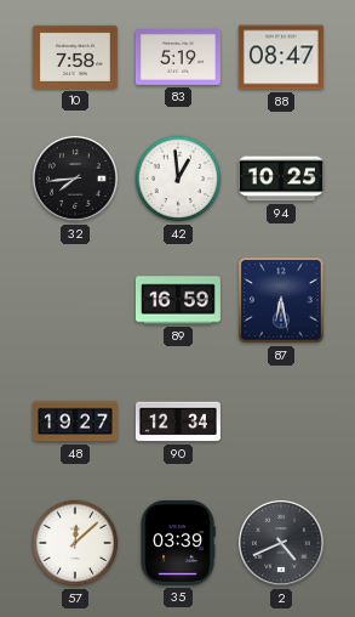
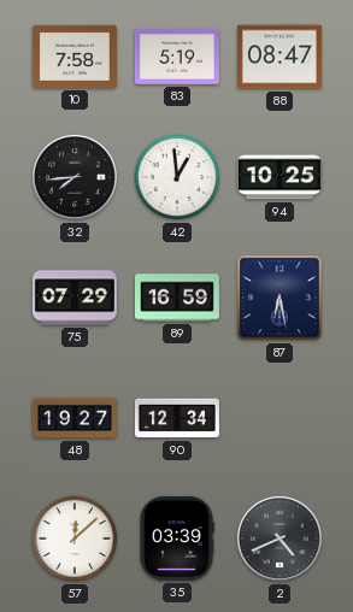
75: none -> 07:29
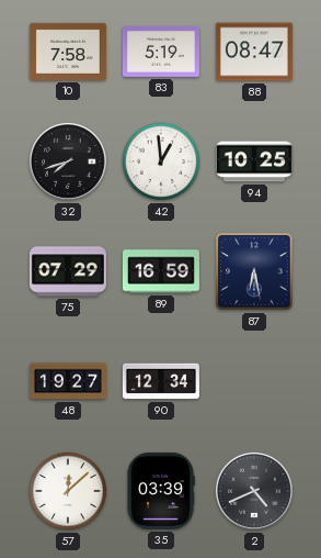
32: 7:44 -> 7:42
